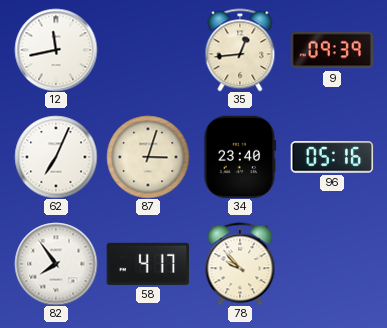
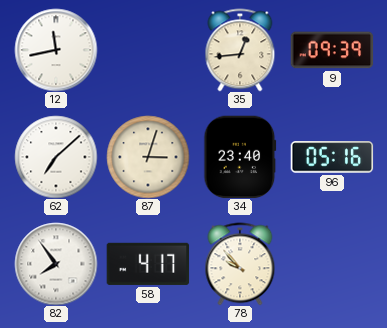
62: 7:04 -> 7:08
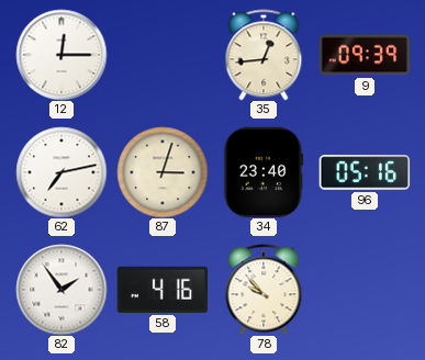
12: 11:43 -> 12:15
62: 7:08 -> 7:13
82: 7:54 -> 1:54
58: 4:17 -> 4:16
